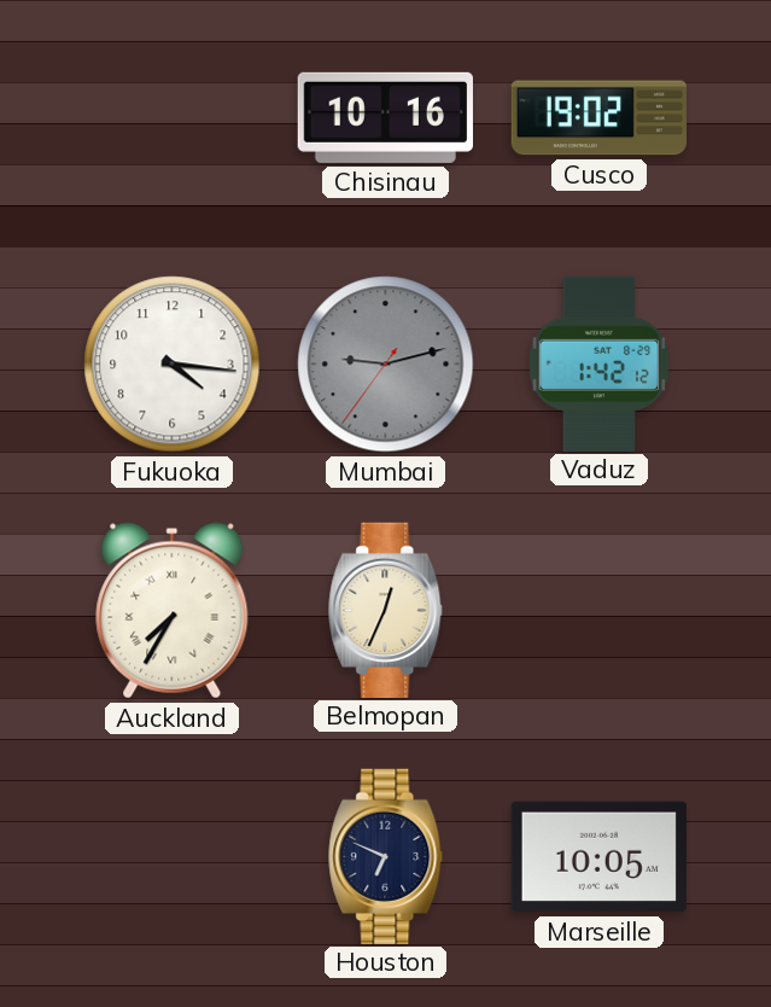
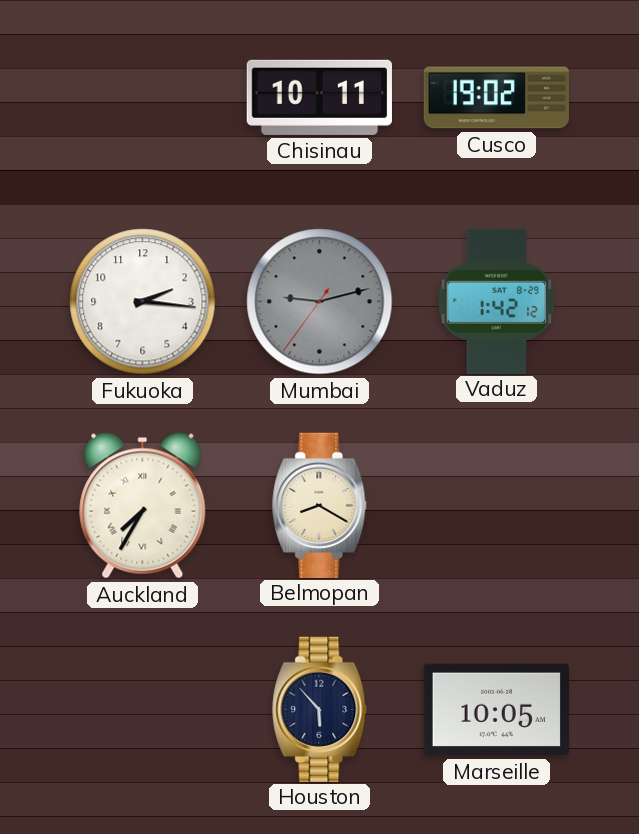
Chisinau: 10:16 -> 10:11
Fukuoka: 4:16 -> 2:16
Belmopan: 12:34 -> 8:20
Houston: 6:49 -> 5:53
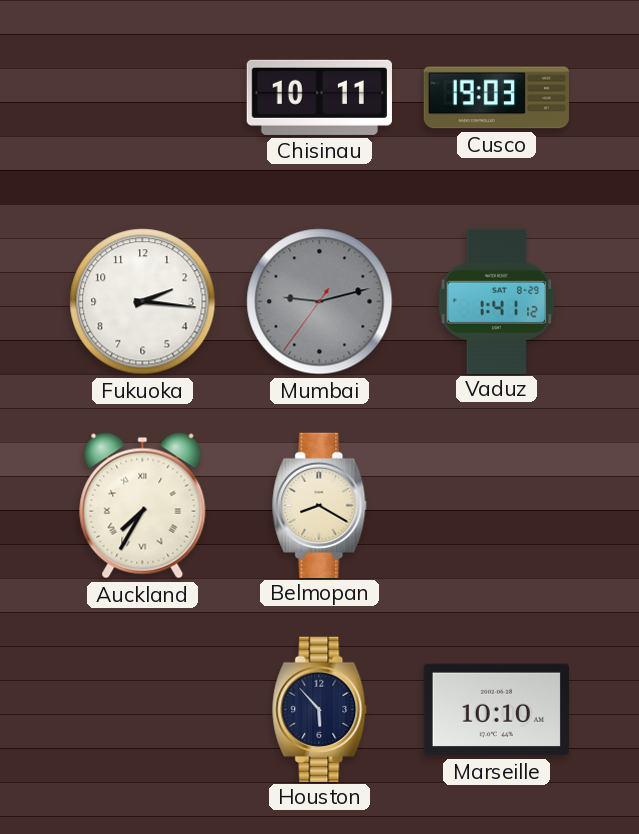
Cusco: 19:02 -> 19:03
Vaduz: 1:42 -> 1:41
Marseille: 10:05 -> 10:10
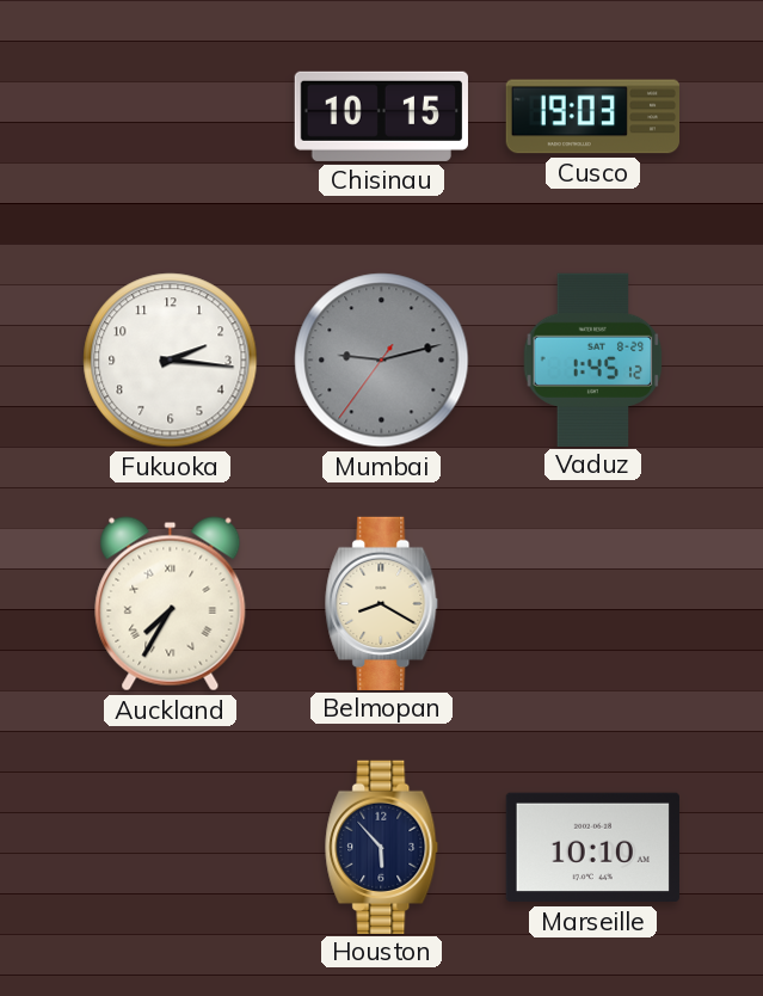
Chisinau: 10:11 -> 10:15
Vaduz: 1:41 -> 1:45
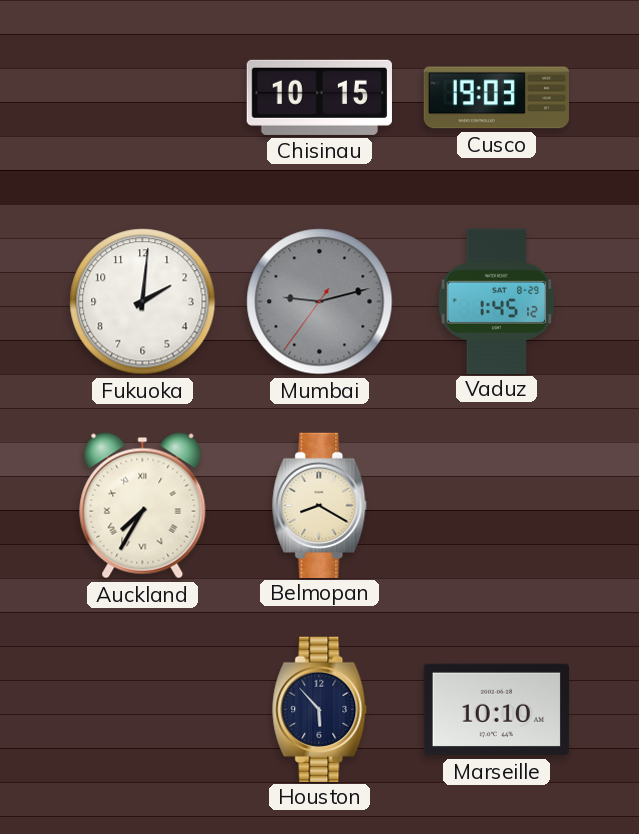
Fukuoka: 2:16 -> 2:01
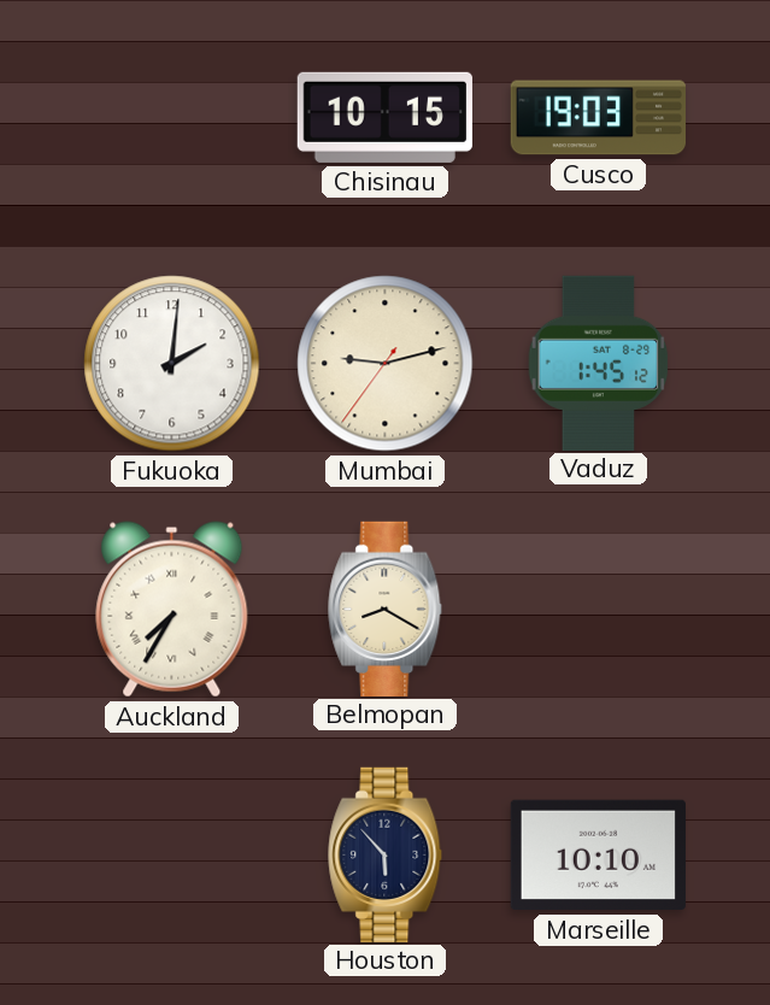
Mumbai dial: grey -> cream
